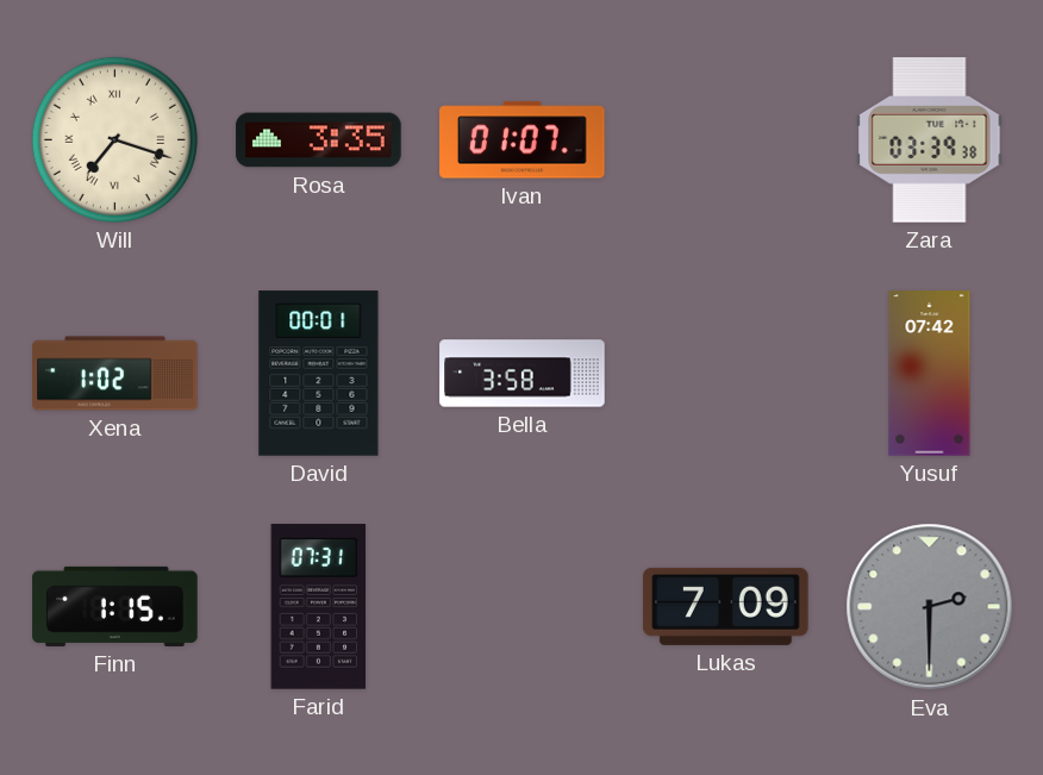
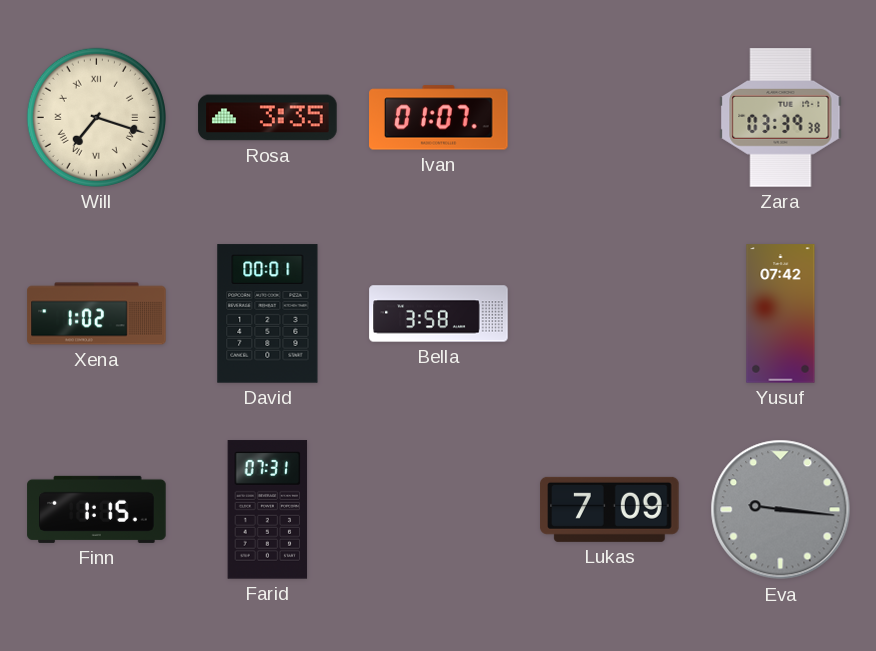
Eva: 2:30 -> 9:16
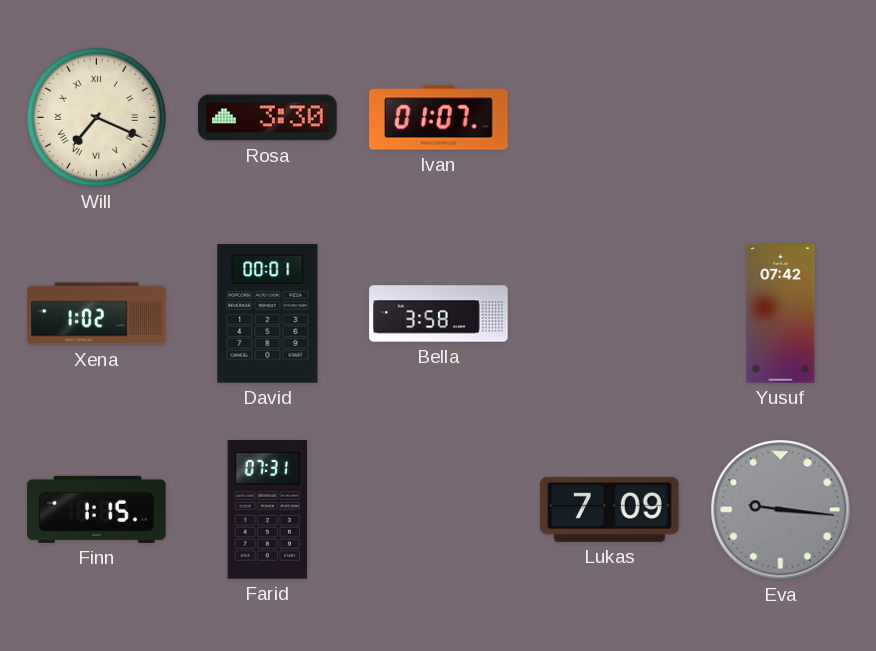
Will: 7:18 -> 7:19
Rosa: 3:35 -> 3:30
Zara: 03:39 -> none
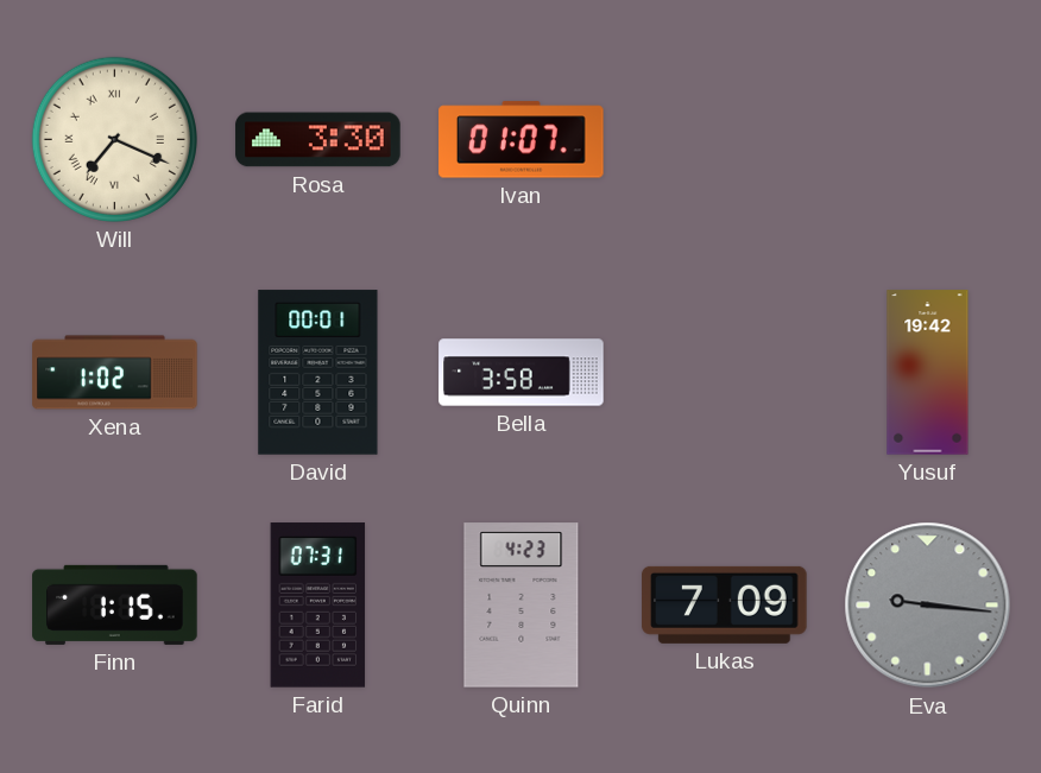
Yusuf: 07:42 -> 19:42
Quinn: none -> 4:23
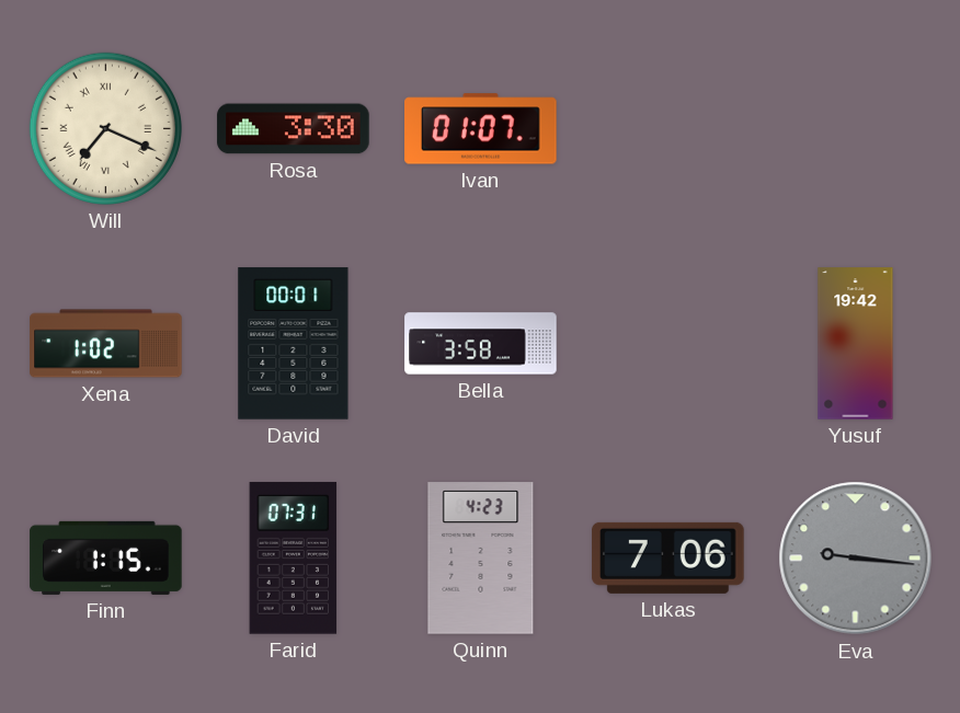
Lukas: 7:09 -> 7:06
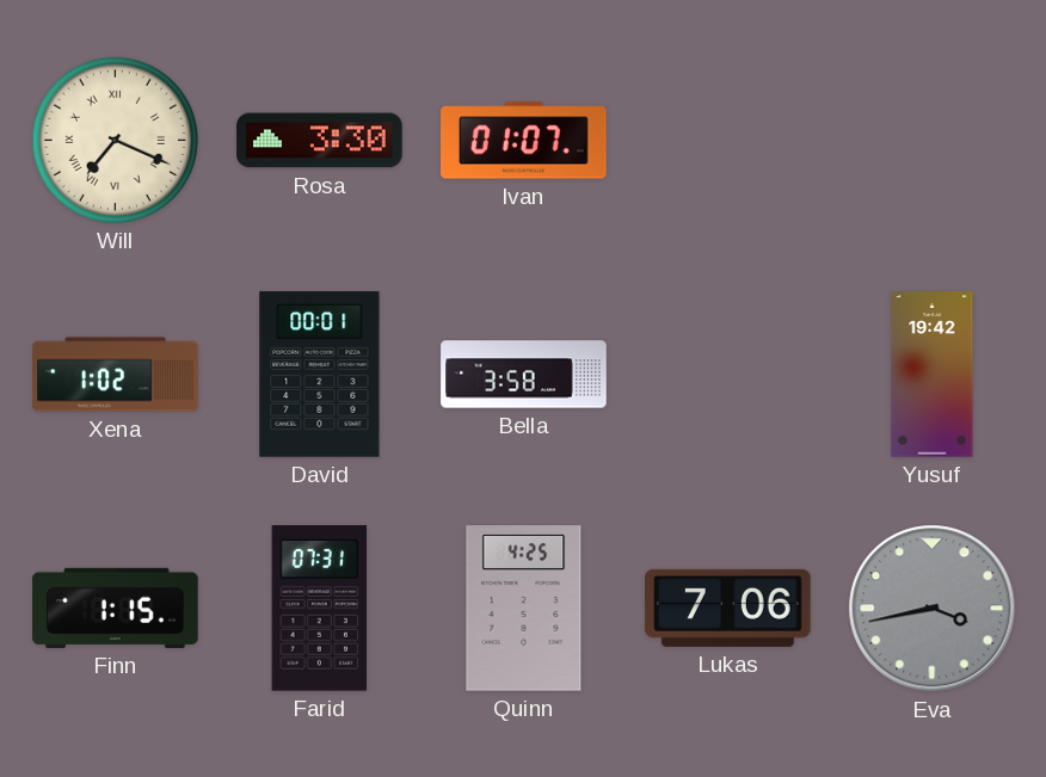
Quinn: 4:23 -> 4:25
Eva: 9:16 -> 3:43
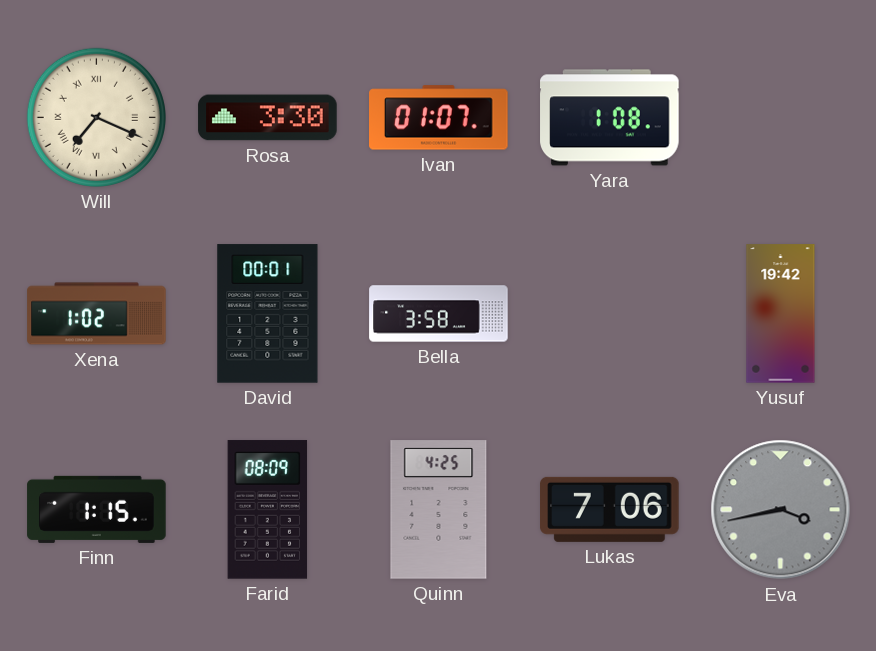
Yara: none -> 1:08
Farid: 07:31 -> 08:09
